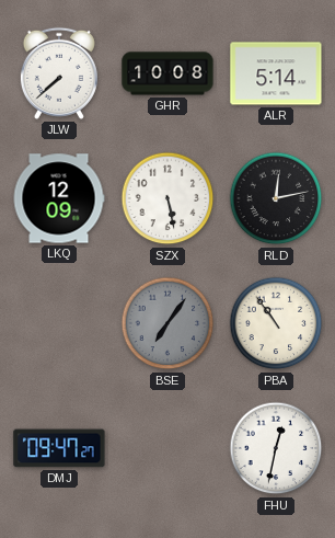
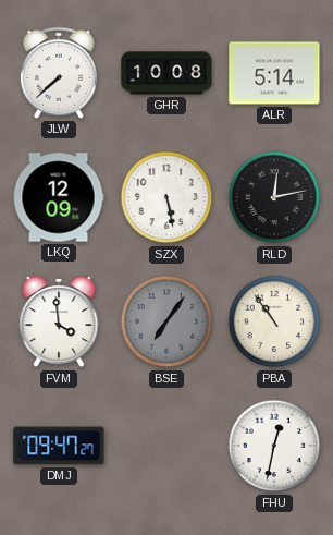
FVM: none -> 3:59
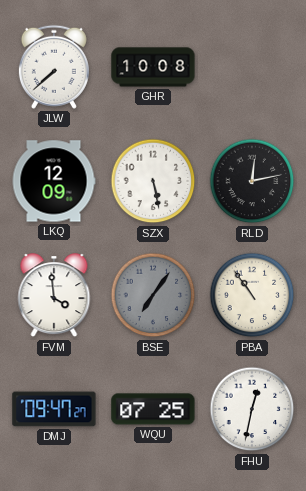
ALR: 5:14 -> none
WQU: none -> 07:25
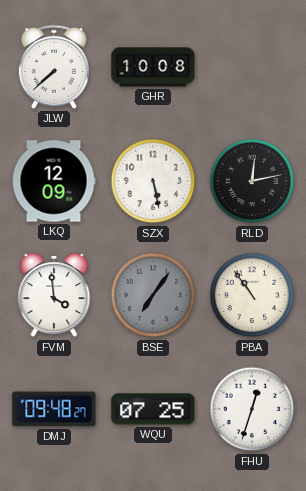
DMJ: 09:47 -> 09:48
FHU: 12:32 -> 12:33
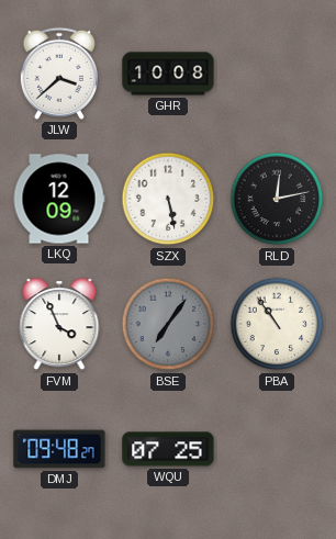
JLW: 7:38 -> 3:38
FVM: 3:59 -> 3:56
FHU: 12:33 -> none
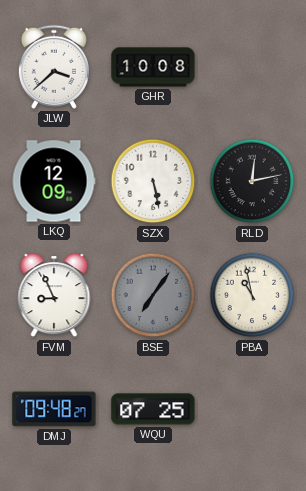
FVM: 3:56 -> 8:56
PBA: 10:54 -> 10:58
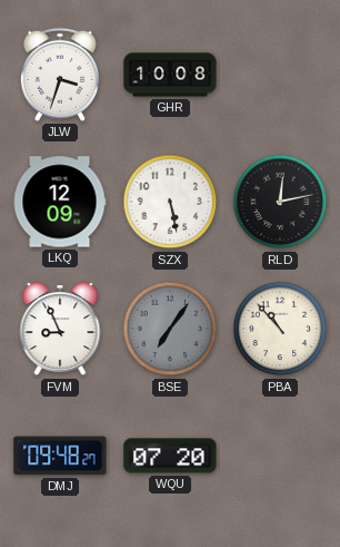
JLW: 3:38 -> 3:33
PBA: 10:58 -> 10:53
WQU: 07:25 -> 07:20
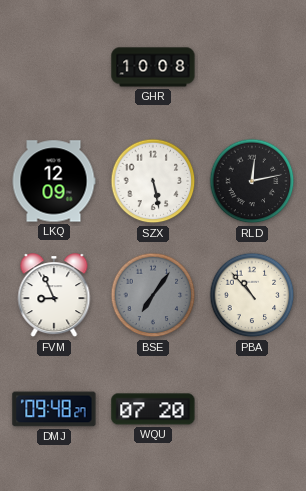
JLW: 3:33 -> none
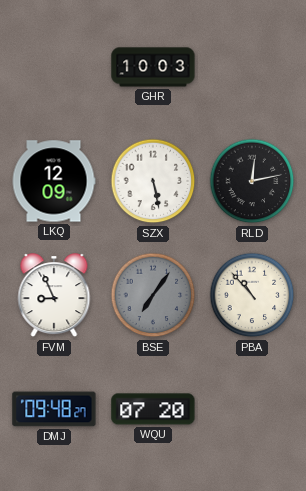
GHR: 10:08 -> 10:03
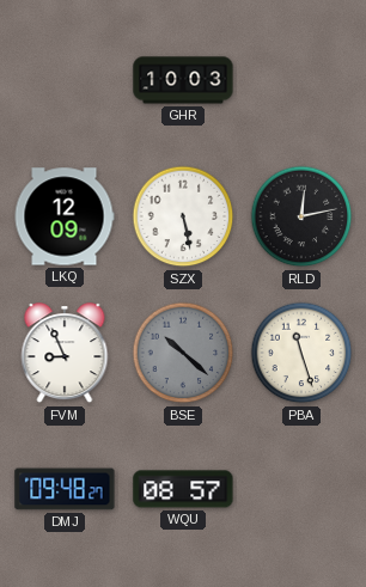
BSE: 7:06 -> 10:22
PBA: 10:53 -> 11:27
WQU: 07:20 -> 08:57
